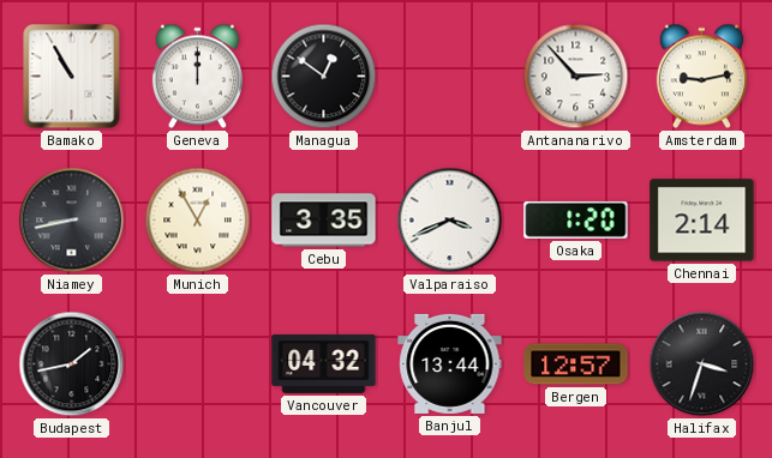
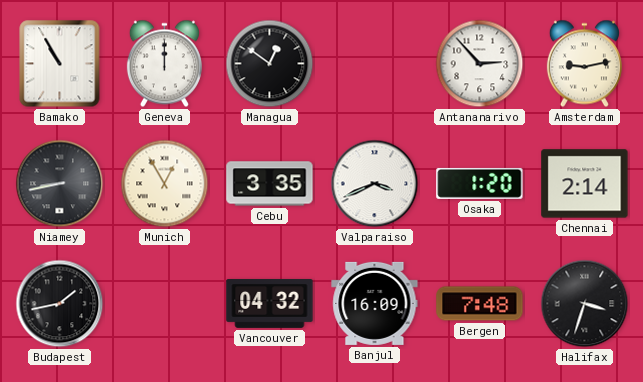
Banjul: 13:44 -> 16:09
Bergen: 12:57 -> 7:48
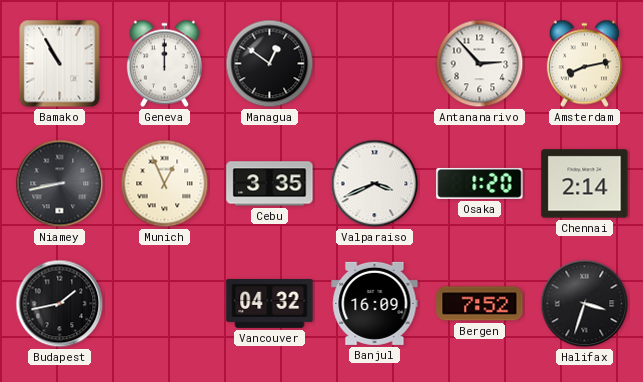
Amsterdam: 9:13 -> 8:13
Munich: 12:55 -> 12:56
Bergen: 7:48 -> 7:52
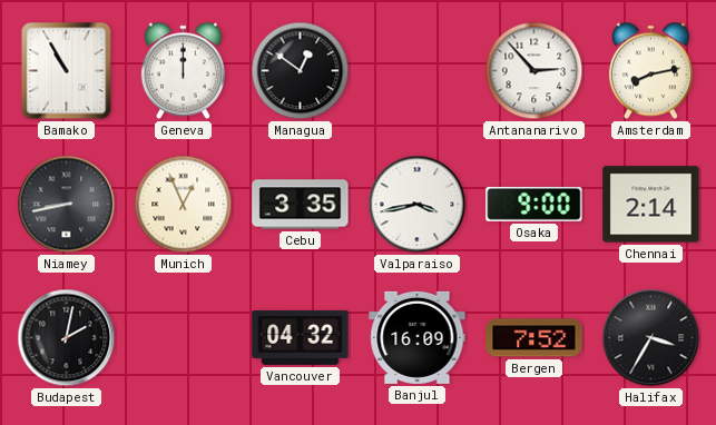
Valparaiso: 3:41 -> 3:43
Osaka: 1:20 -> 9:00
Budapest: 1:43 -> 2:02
Halifax: 3:33 -> 3:35
